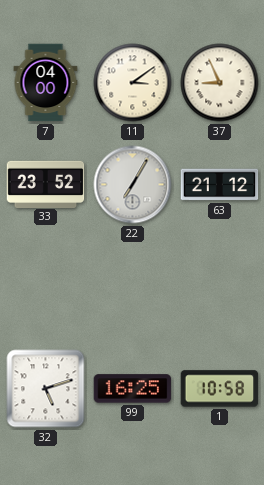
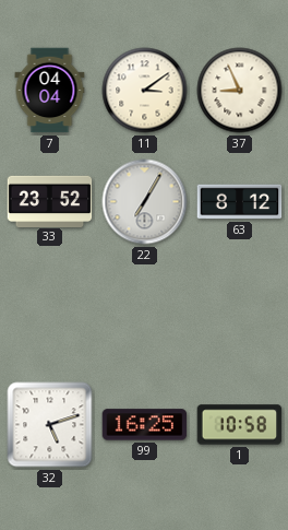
7: 04:00 -> 04:04
63: 21:12 -> 8:12
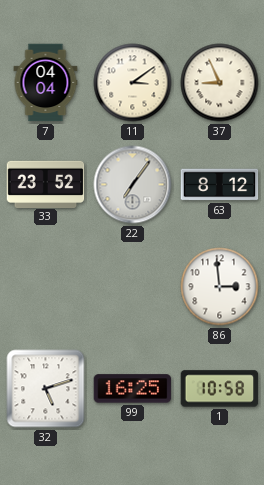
22: 7:05 -> 7:06
86: none -> 2:59
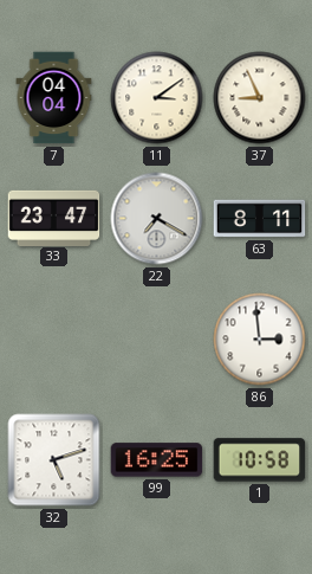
33: 23:52 -> 23:47
22: 7:06 -> 7:20
63: 8:12 -> 8:11
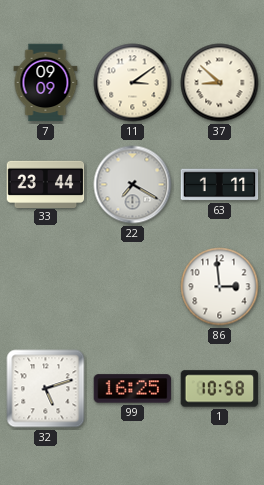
7: 04:04 -> 09:09
37: 8:56 -> 8:52
33: 23:47 -> 23:44
63: 8:11 -> 1:11
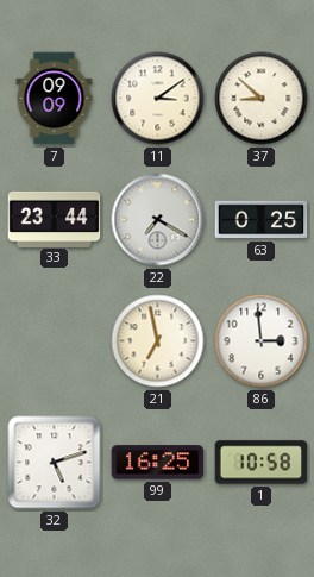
63: 1:11 -> 0:25
21: none -> 6:58
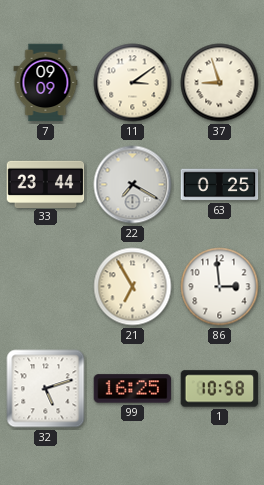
37: 8:52 -> 8:57
21: 6:58 -> 6:55
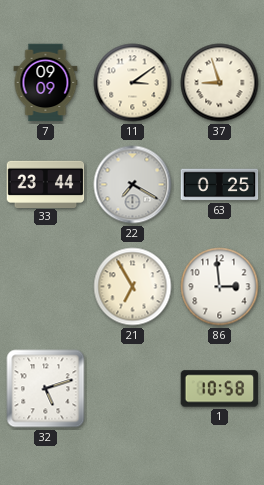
99: 16:25 -> none
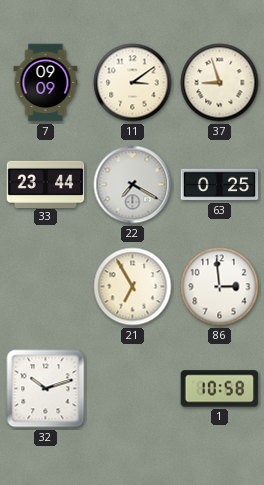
32: 5:12 -> 10:12
